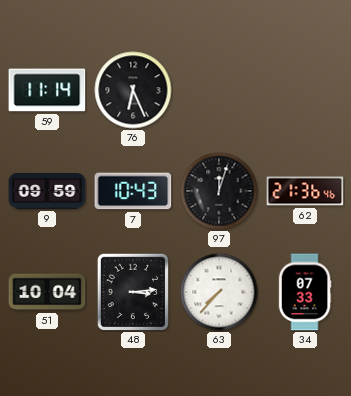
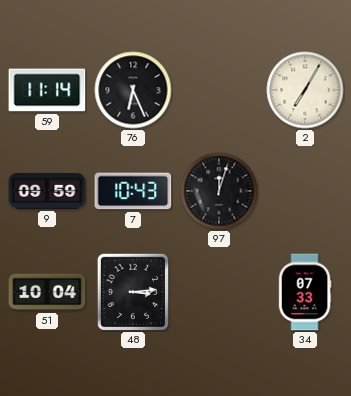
2: none -> 7:05
62: 21:36 -> none
63: 7:37 -> none
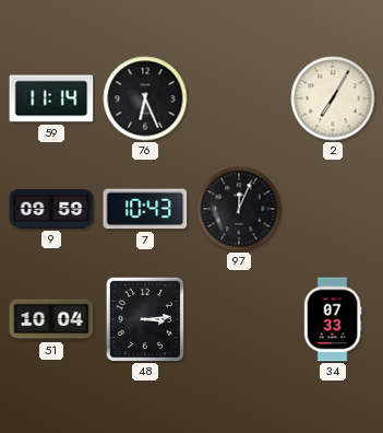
97: 12:03 -> 12:04
